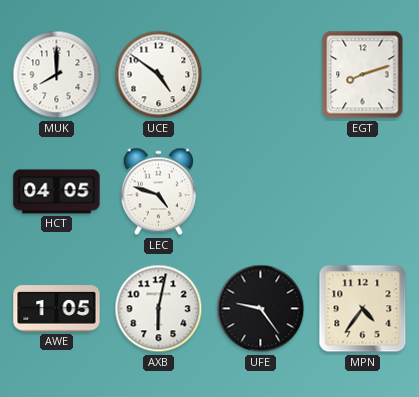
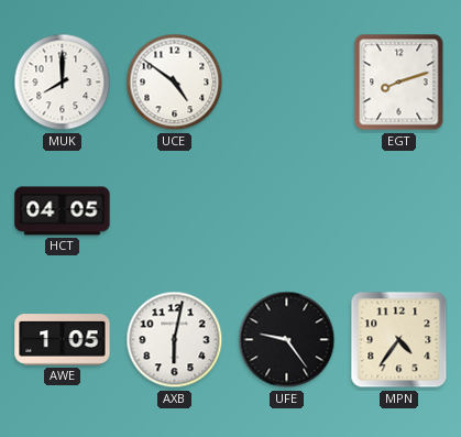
LEC: 4:48 -> none
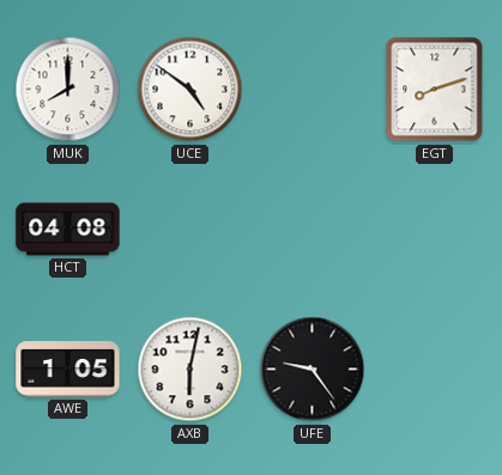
HCT: 04:05 -> 04:08
MPN: 4:36 -> none
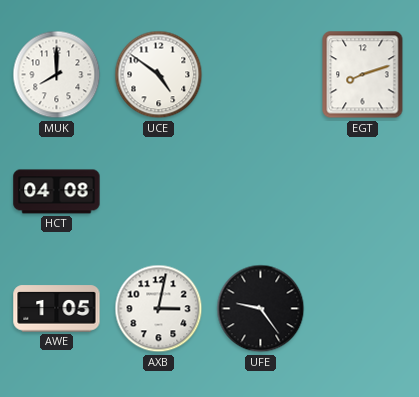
AXB: 6:02 -> 3:02
